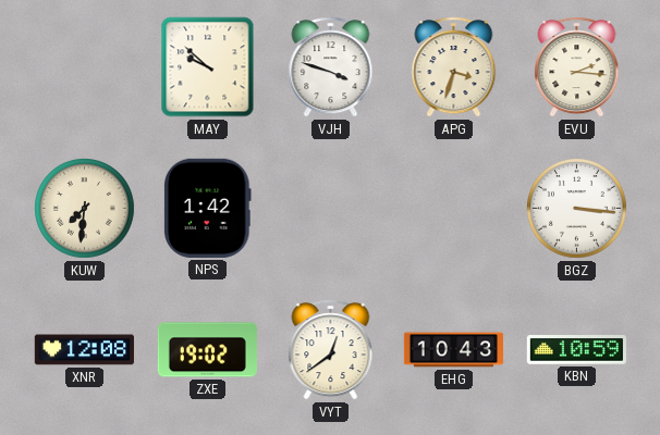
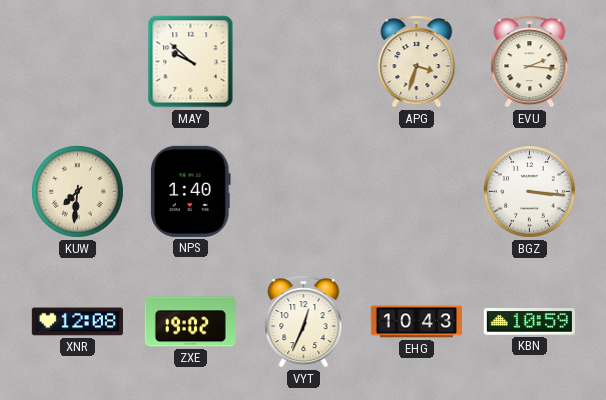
VJH: 3:48 -> none
NPS: 1:42 -> 1:40
VYT: 12:39 -> 12:34
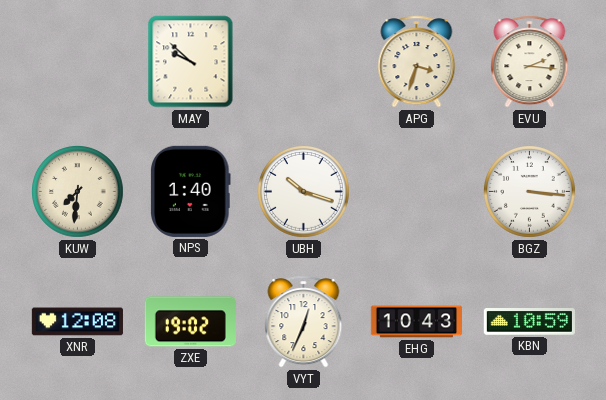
UBH: none -> 10:18
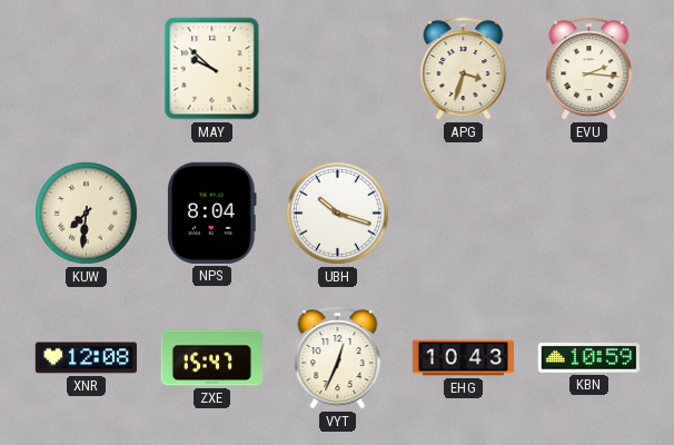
NPS: 1:40 -> 8:04
BGZ: 3:16 -> none
ZXE: 19:02 -> 15:47
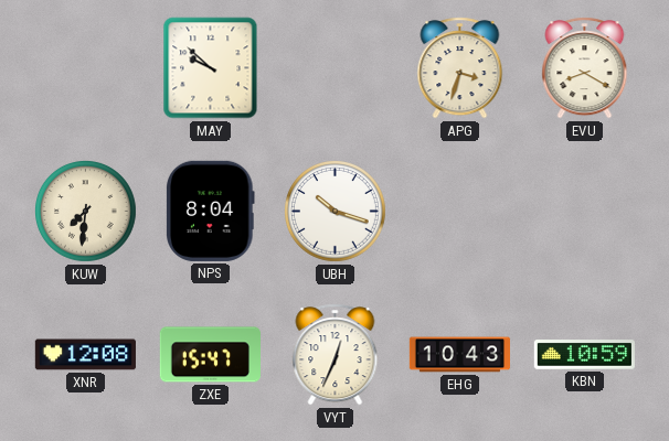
EVU: 2:16 -> 8:20
